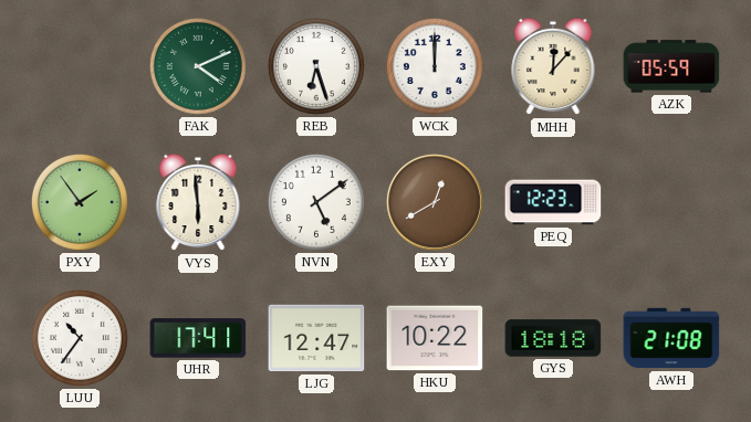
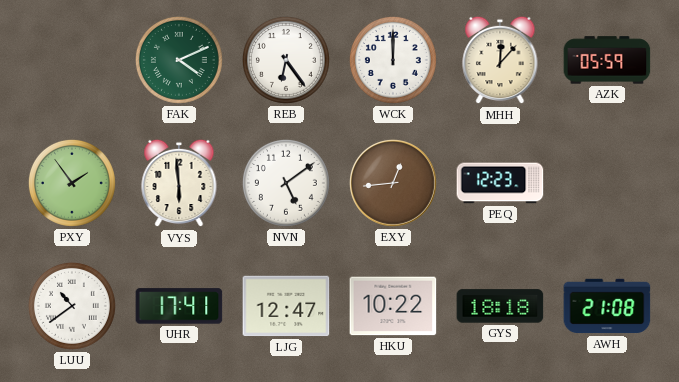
REB: 6:27 -> 6:24
EXY: 12:40 -> 12:44
LUU: 10:36 -> 10:39
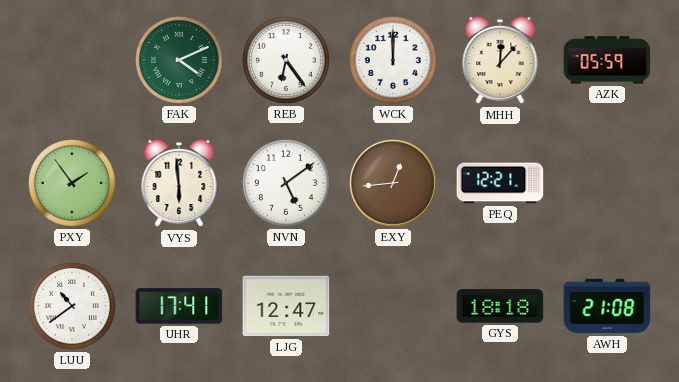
PEQ: 12:23 -> 12:21
HKU: 10:22 -> none
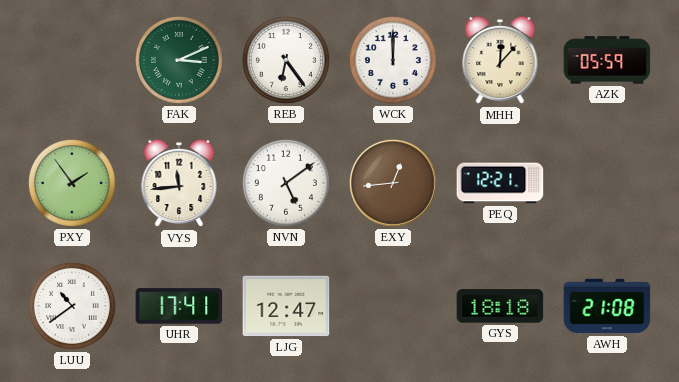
FAK: 4:11 -> 3:11
VYS: 5:59 -> 11:44
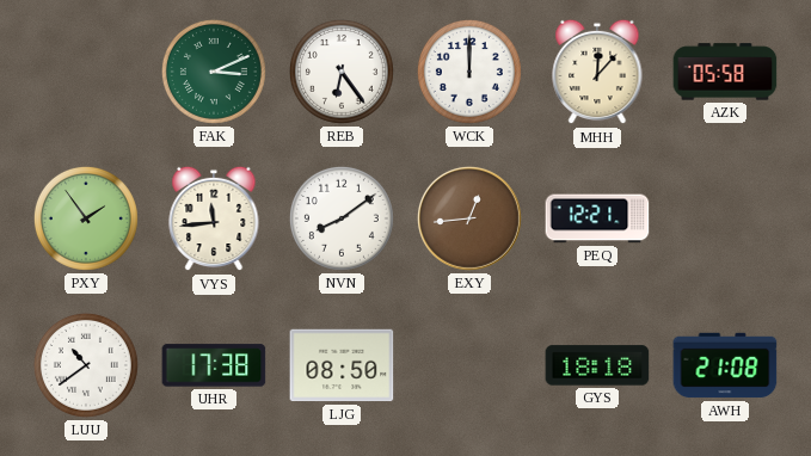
AZK: 05:59 -> 05:58
NVN: 5:09 -> 8:09
UHR: 17:41 -> 17:38
LJG: 12:47 -> 08:50
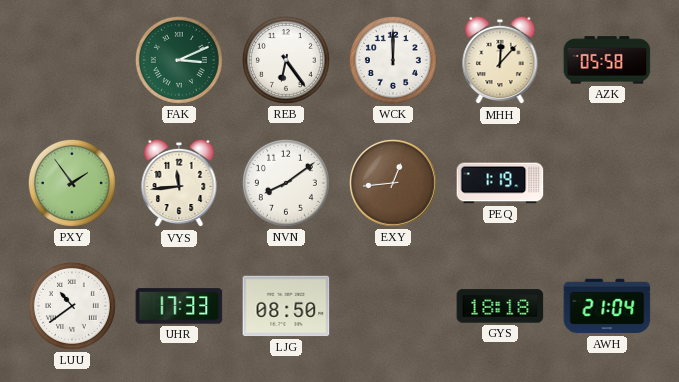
PEQ: 12:21 -> 1:19
UHR: 17:38 -> 17:33
AWH: 21:08 -> 21:04
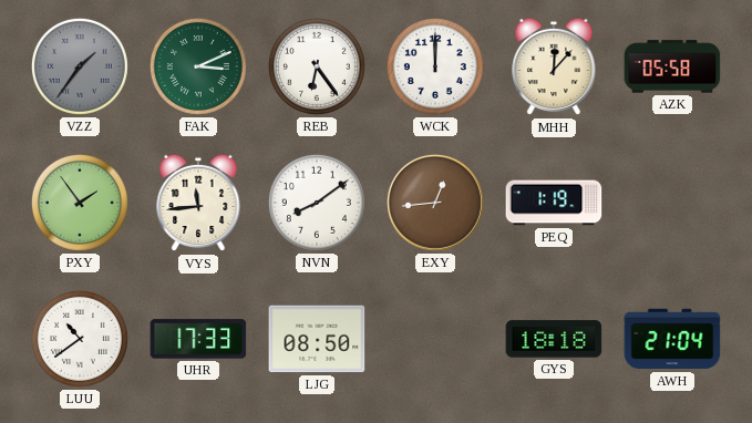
VZZ: none -> 1:36
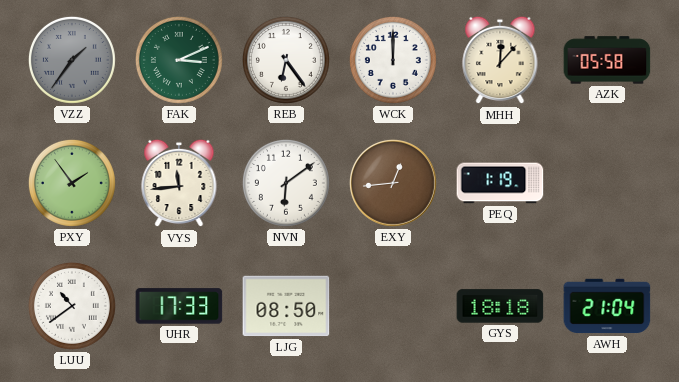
NVN: 8:09 -> 6:09
